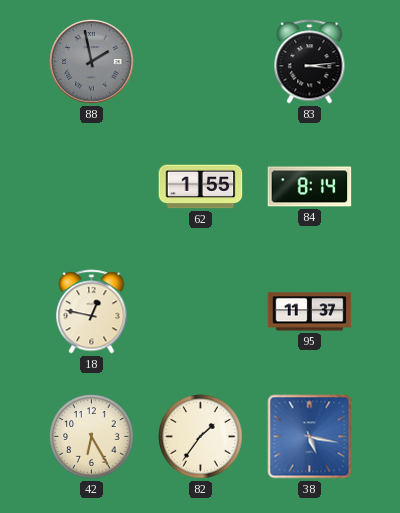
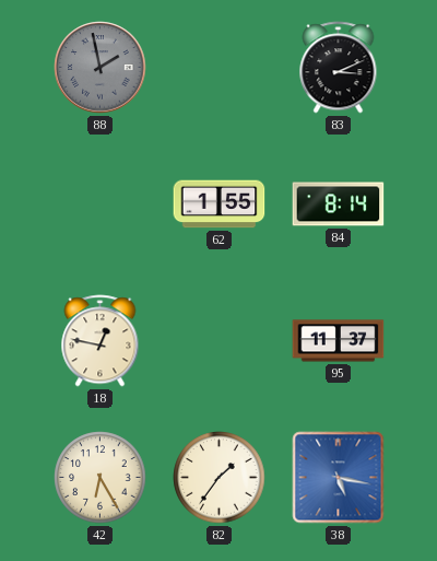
83: 3:14 -> 3:11
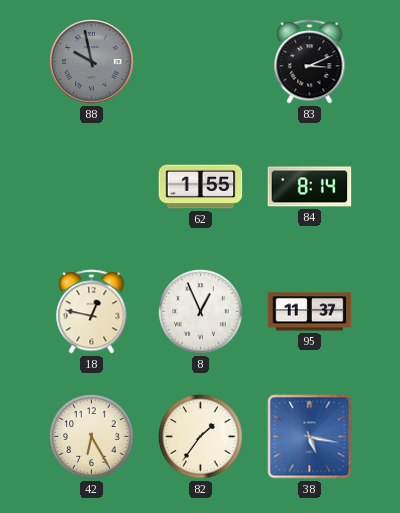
88: 1:58 -> 9:58
8: none -> 12:56
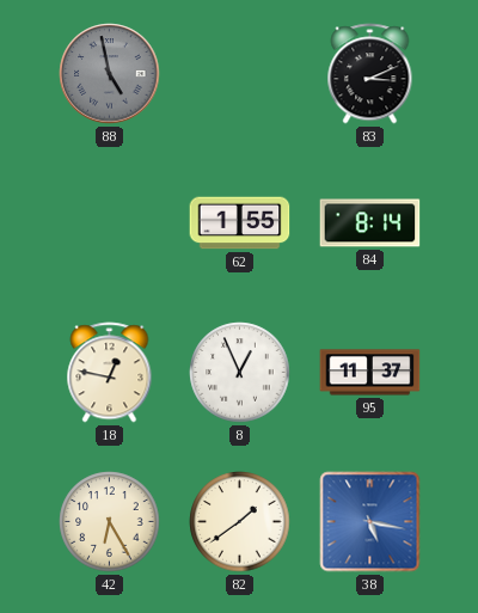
88: 9:58 -> 4:58
82: 1:36 -> 1:39
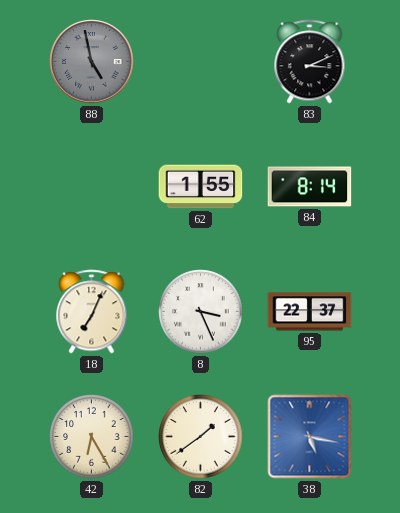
18: 12:47 -> 7:04
8: 12:56 -> 3:26
95: 11:37 -> 22:37
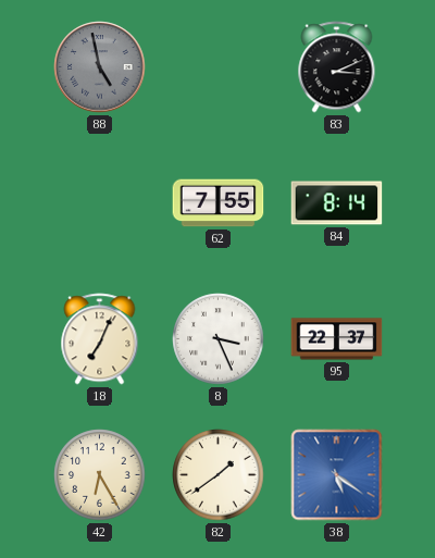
62: 1:55 -> 7:55
38: 5:17 -> 5:21
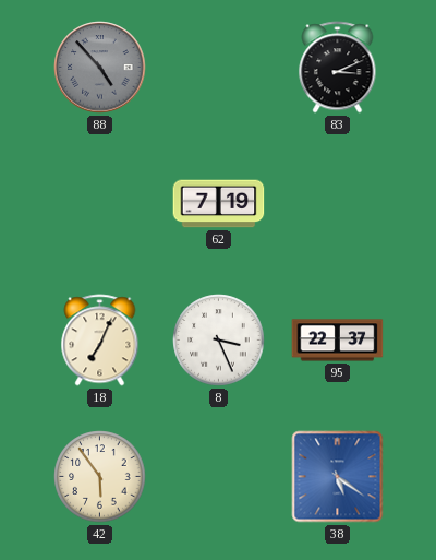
88: 4:58 -> 4:53
62: 7:55 -> 7:19
84: 8:14 -> none
42: 6:25 -> 5:54
82: 1:39 -> none
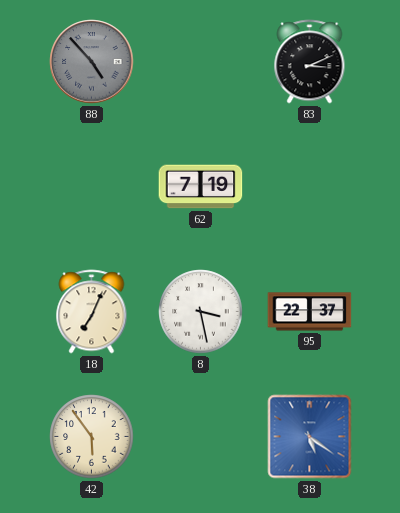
8: 3:26 -> 3:28
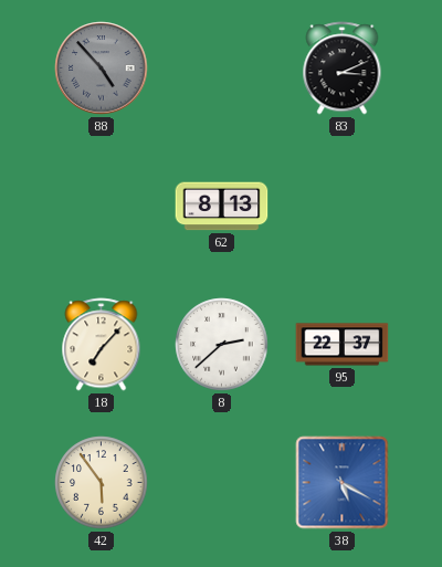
62: 7:19 -> 8:13
18: 7:04 -> 7:07
8: 3:28 -> 2:38
38: 5:21 -> 5:20
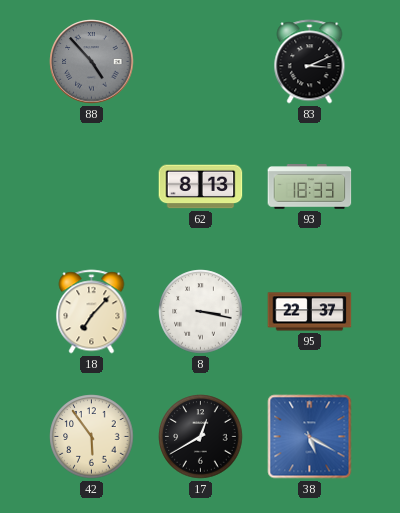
93: none -> 18:33
8: 2:38 -> 3:17
17: none -> 12:40
